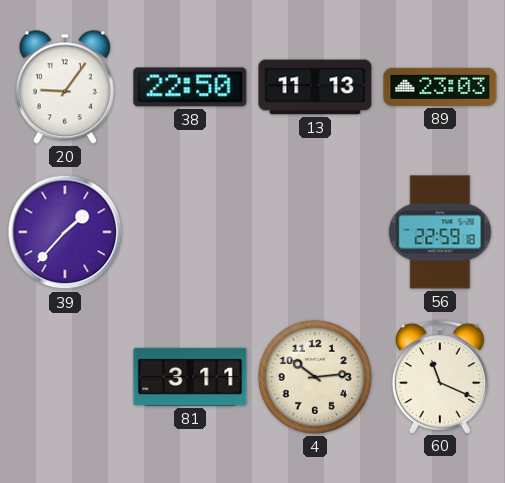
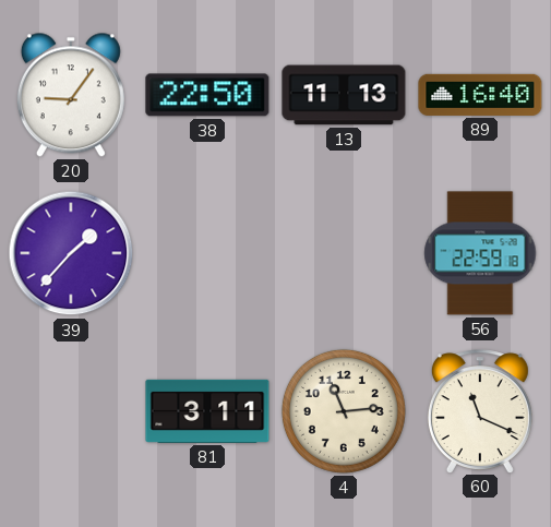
89: 23:03 -> 16:40
4: 10:14 -> 11:14
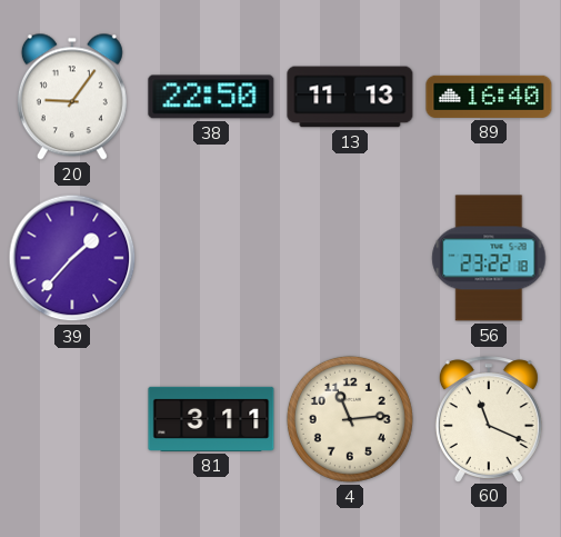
56: 22:59 -> 23:22
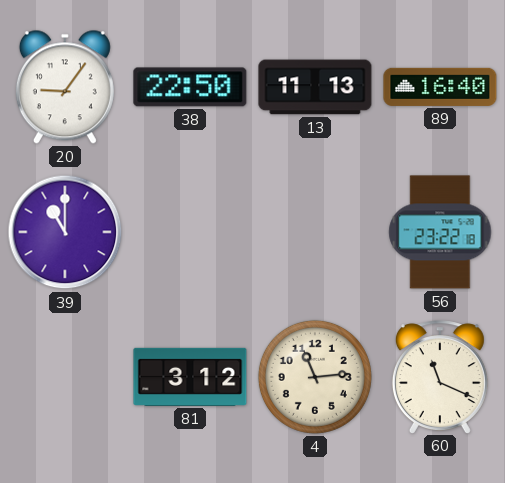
39: 1:37 -> 11:00
81: 3:11 -> 3:12
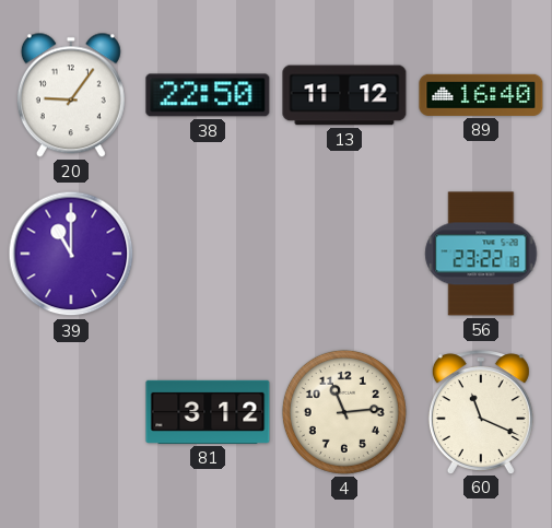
13: 11:13 -> 11:12
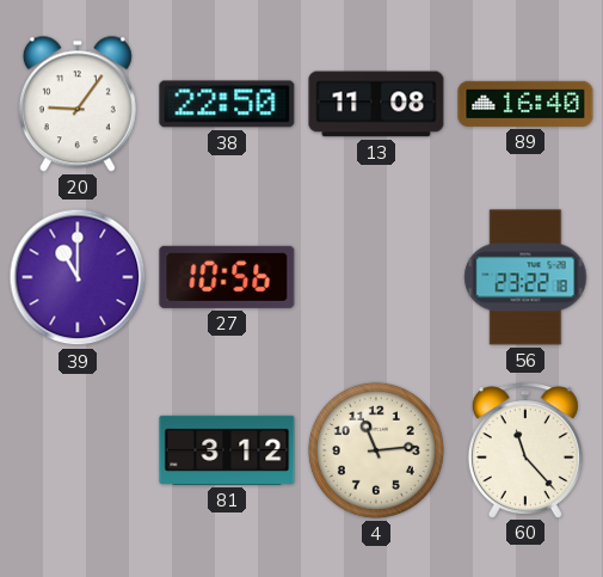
13: 11:12 -> 11:08
27: none -> 10:56
60: 11:19 -> 11:23
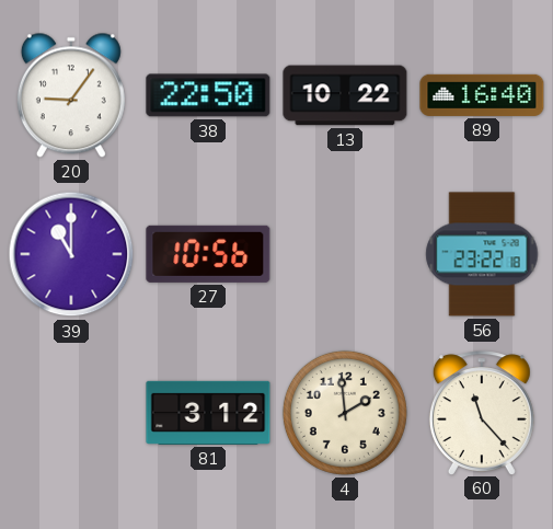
13: 11:08 -> 10:22
4: 11:14 -> 1:59
